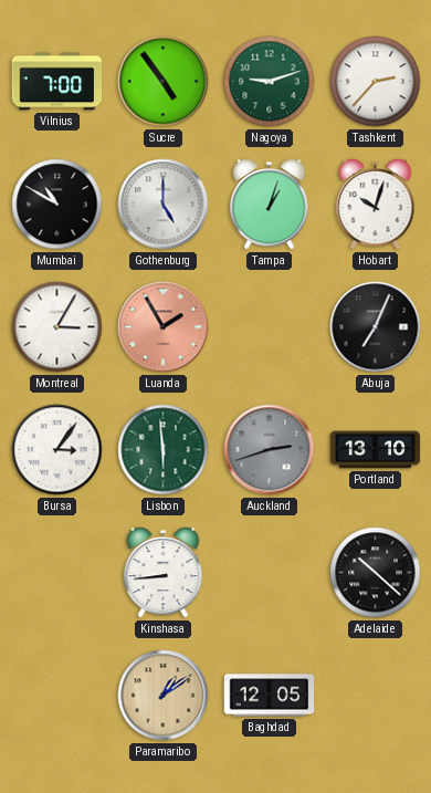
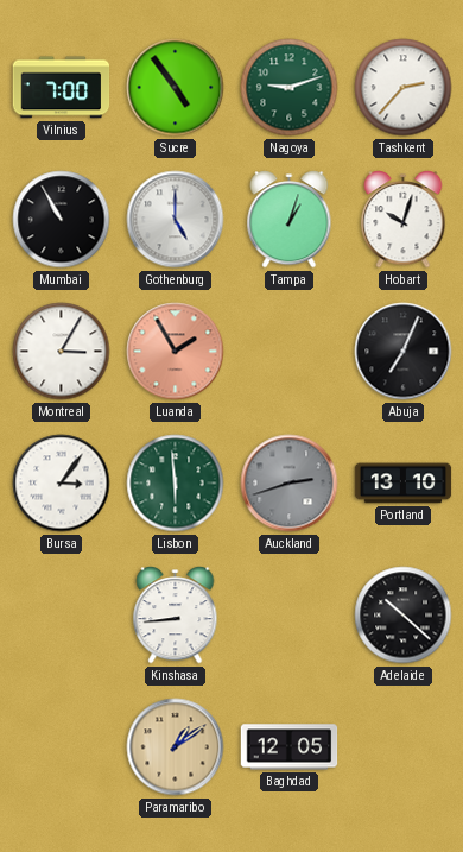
Mumbai: 10:50 -> 10:55
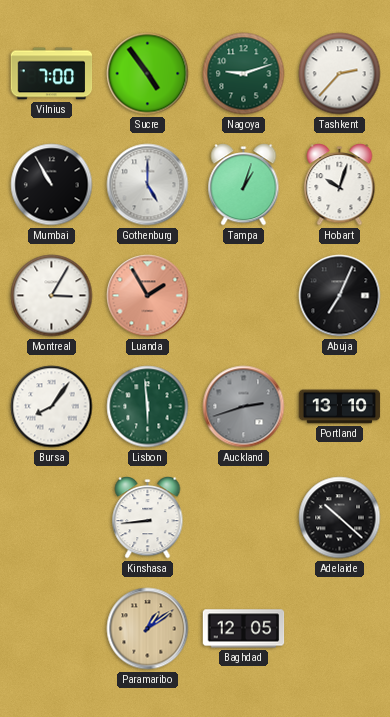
Bursa: 3:06 -> 8:06
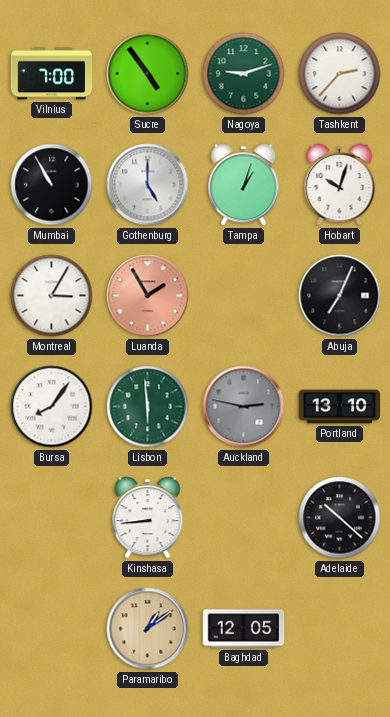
Auckland: 2:42 -> 2:47
